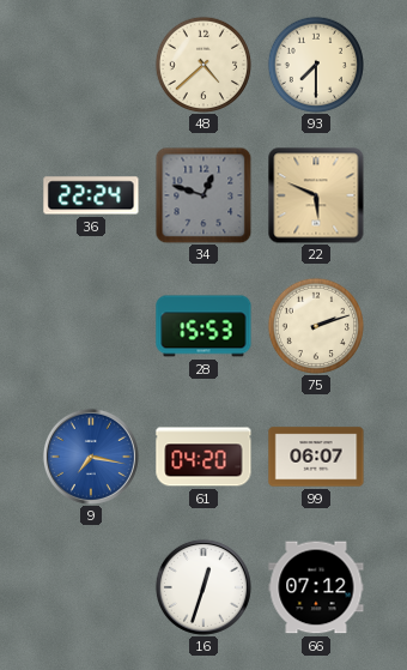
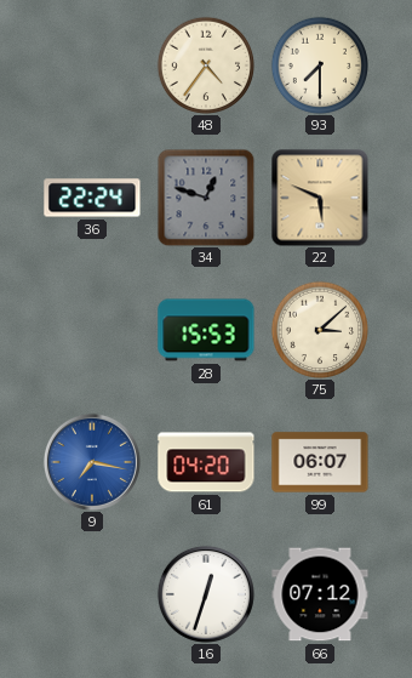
48: 4:38 -> 4:36
75: 2:12 -> 3:08
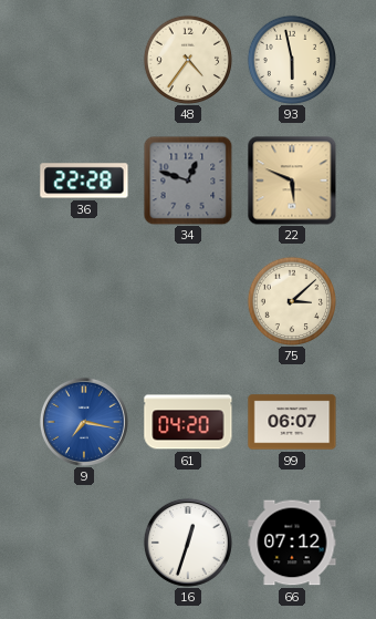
93: 7:30 -> 5:58
36: 22:24 -> 22:28
28: 15:53 -> none
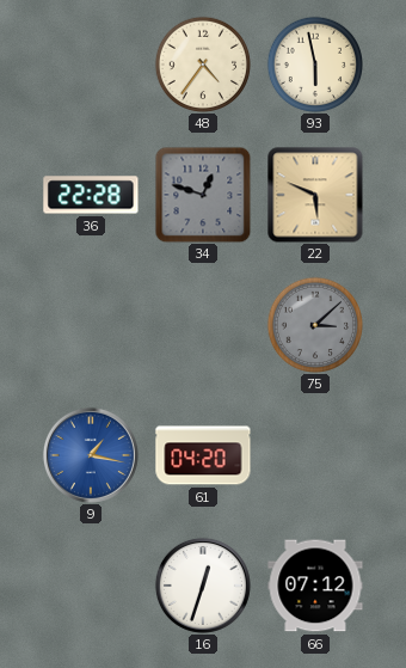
75 dial: cream -> grey
9: 7:17 -> 1:17
99: 06:07 -> none
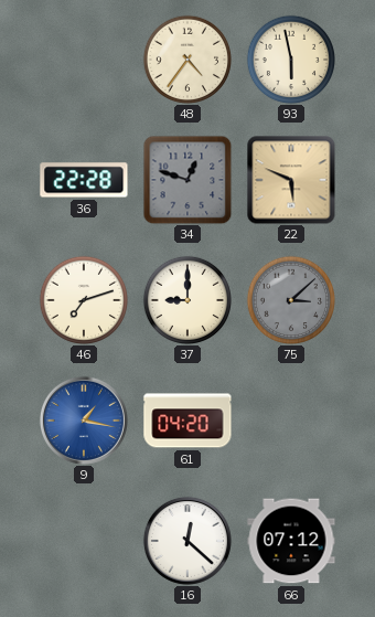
46: none -> 7:12
37: none -> 9:00
16: 12:33 -> 12:22
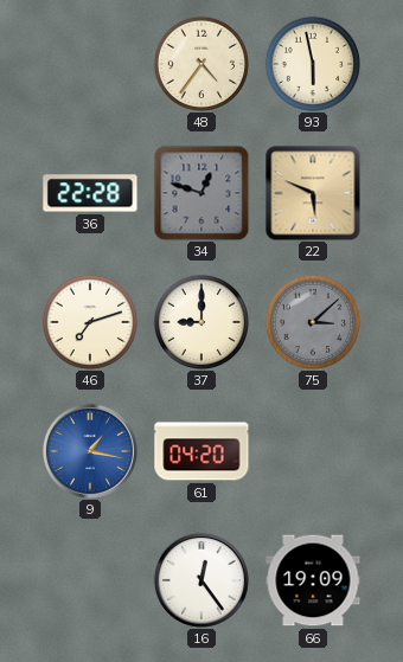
16: 12:22 -> 12:24
66: 07:12 -> 19:09
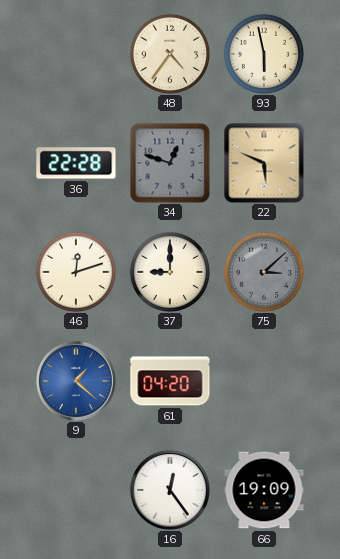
46: 7:12 -> 12:12
9: 1:17 -> 1:22
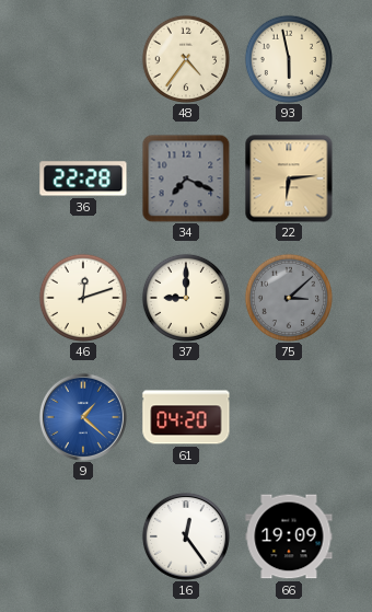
34: 12:48 -> 7:19
22: 5:49 -> 6:14
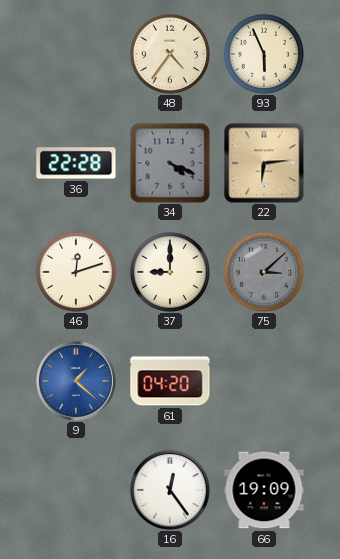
93: 5:58 -> 5:56
34: 7:19 -> 4:19
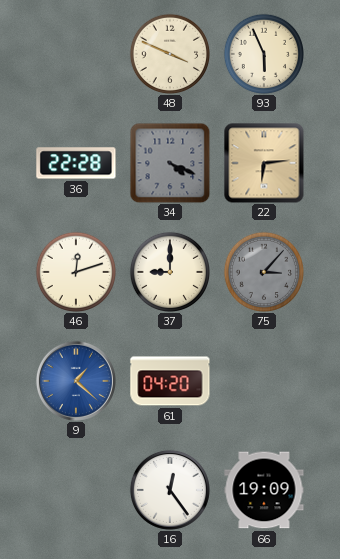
48: 4:36 -> 3:49
75: 3:08 -> 3:07
